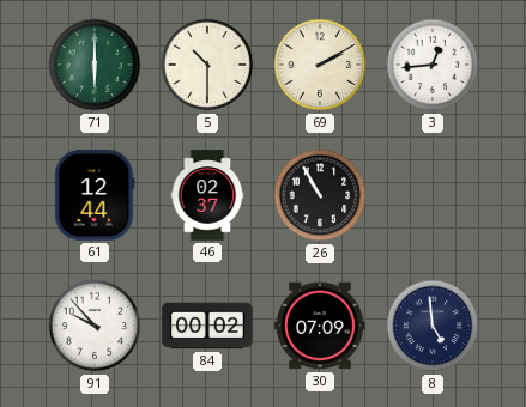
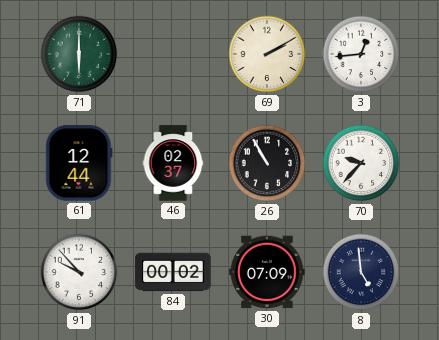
5: 10:30 -> none
70: none -> 9:37
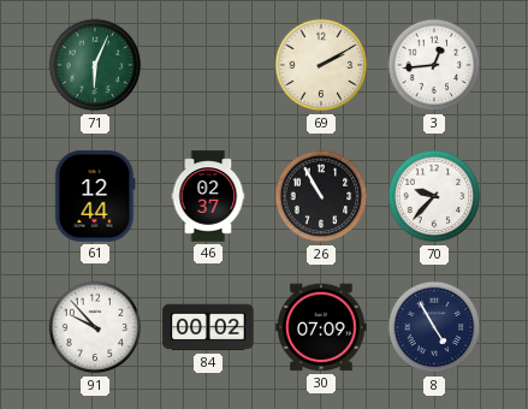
71: 6:00 -> 6:04
8: 4:59 -> 4:55
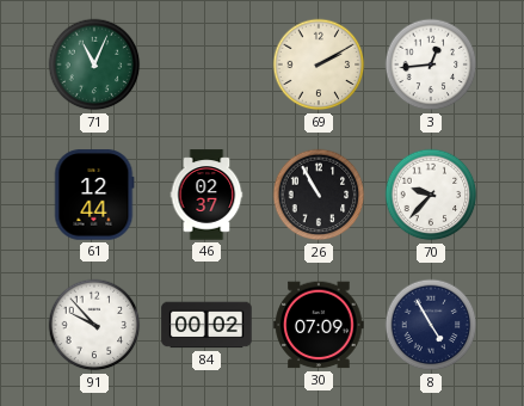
71: 6:04 -> 11:04
